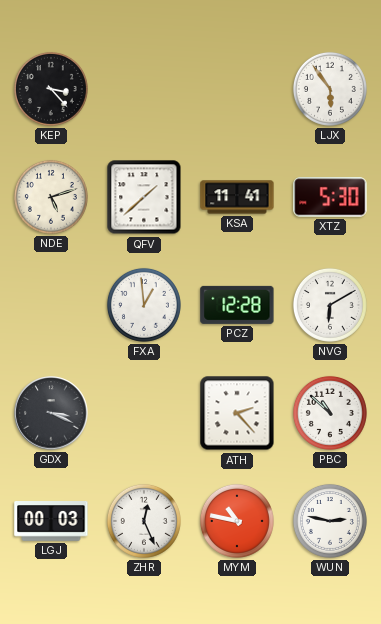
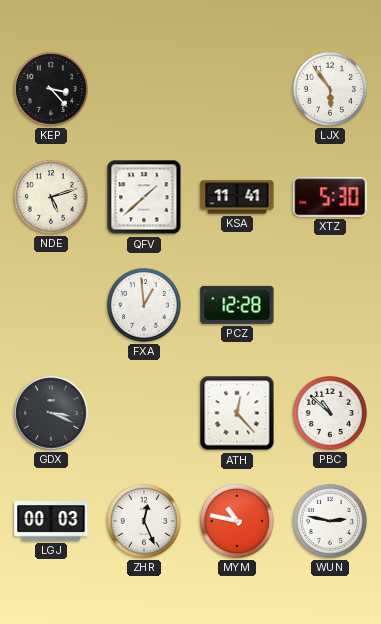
NVG: 6:10 -> none
ATH: 2:23 -> 12:23
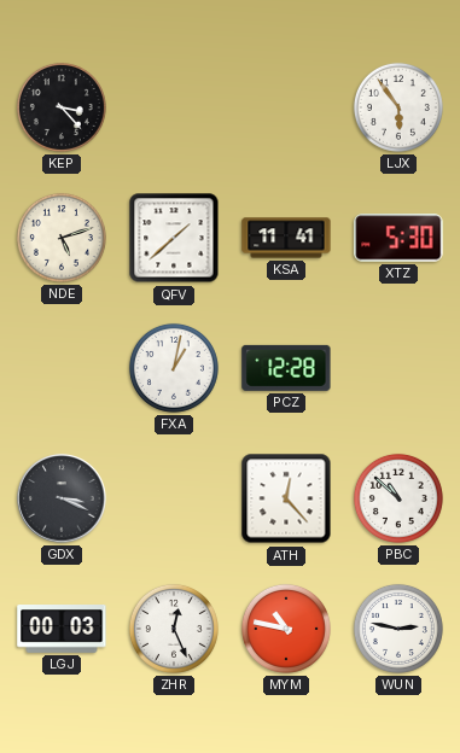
FXA: 12:59 -> 1:02
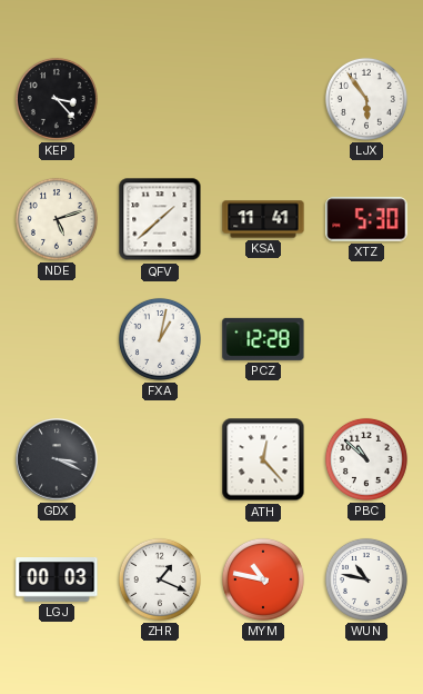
ZHR: 12:26 -> 1:19
WUN: 2:47 -> 10:47
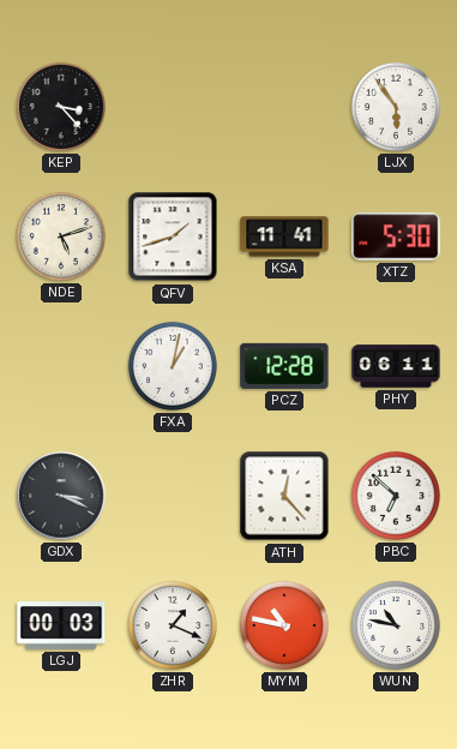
QFV: 1:38 -> 1:42
PHY: none -> 06:11
PBC: 10:52 -> 6:52
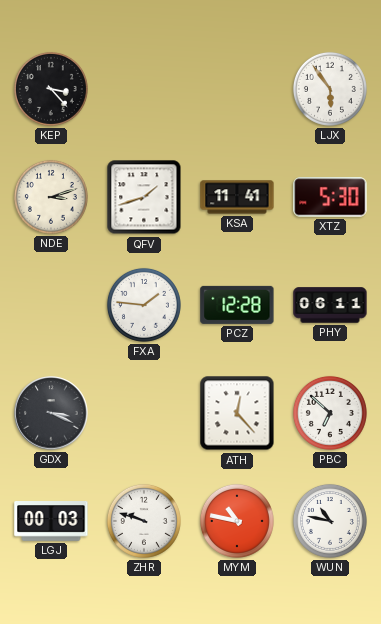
NDE: 5:12 -> 3:12
FXA: 1:02 -> 1:46
ZHR: 1:19 -> 9:48
